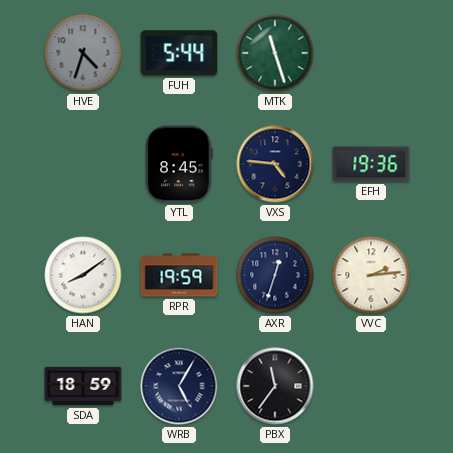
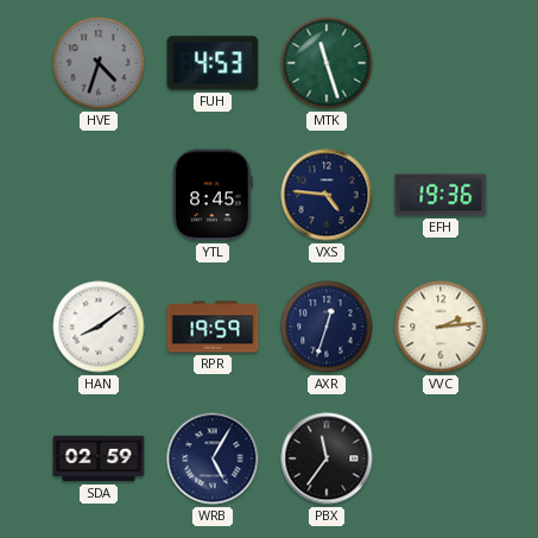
FUH: 5:44 -> 4:53
SDA: 18:59 -> 02:59
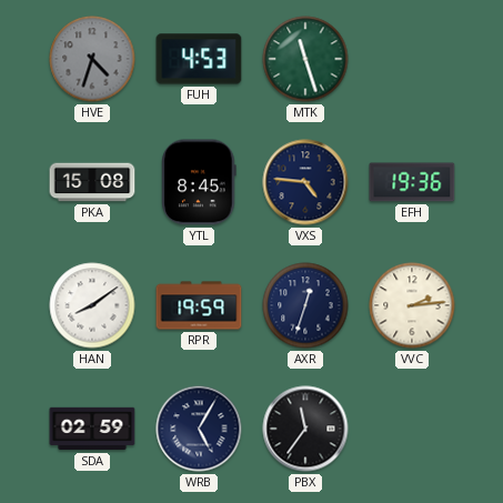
PKA: none -> 15:08
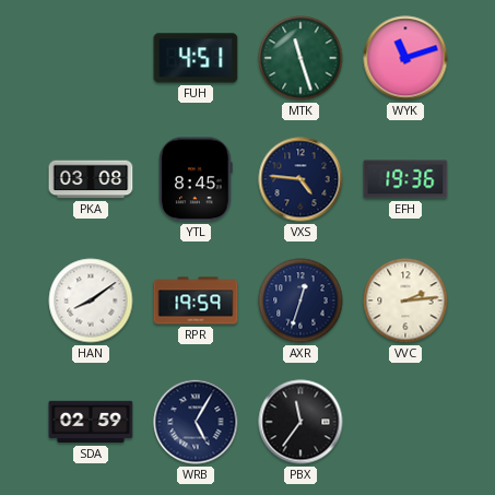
HVE: 4:33 -> none
FUH: 4:53 -> 4:51
WYK: none -> 11:12
PKA: 15:08 -> 03:08
